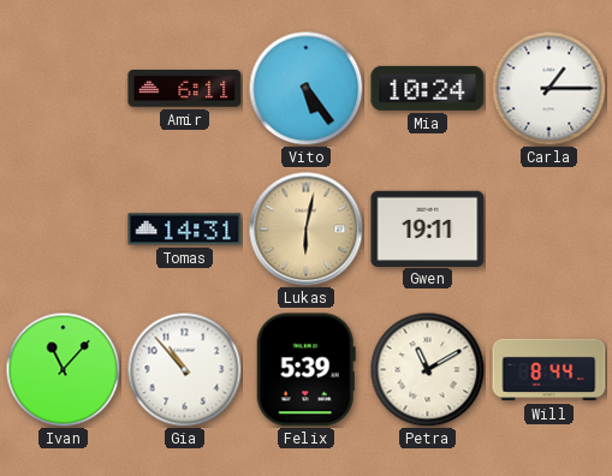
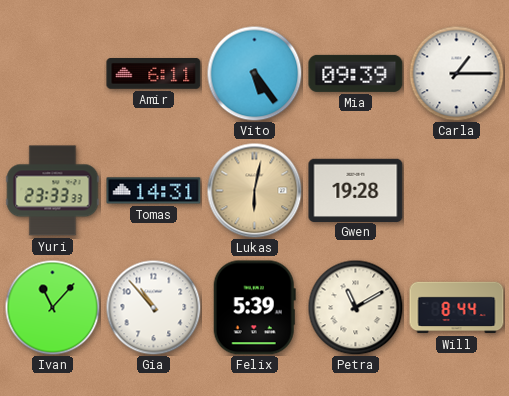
Mia: 10:24 -> 09:39
Yuri: none -> 23:33
Gwen: 19:11 -> 19:28
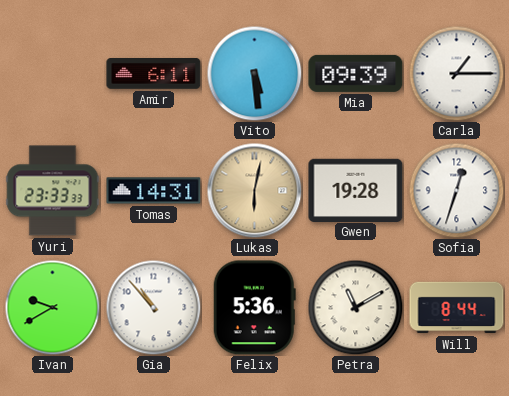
Vito: 5:24 -> 5:29
Sofia: none -> 12:33
Ivan: 11:07 -> 9:40
Felix: 5:39 -> 5:36
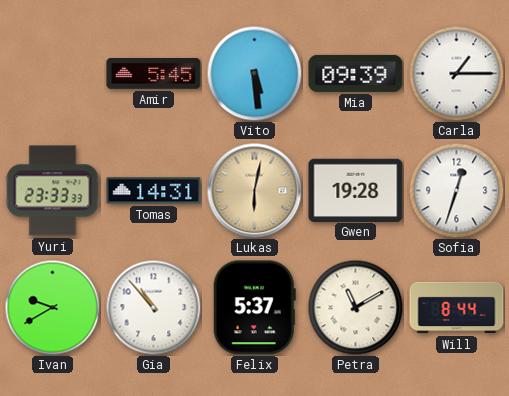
Amir: 6:11 -> 5:45
Felix: 5:36 -> 5:37
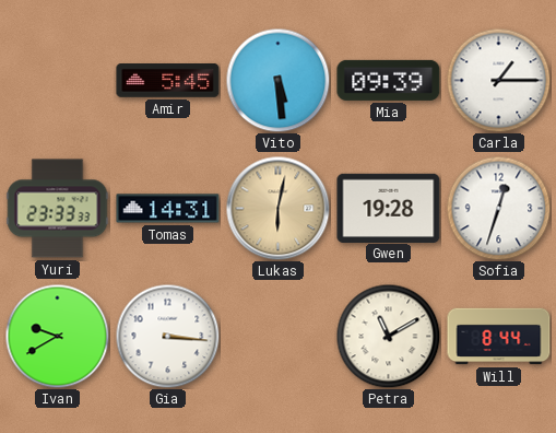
Gia: 10:53 -> 3:16
Felix: 5:37 -> none
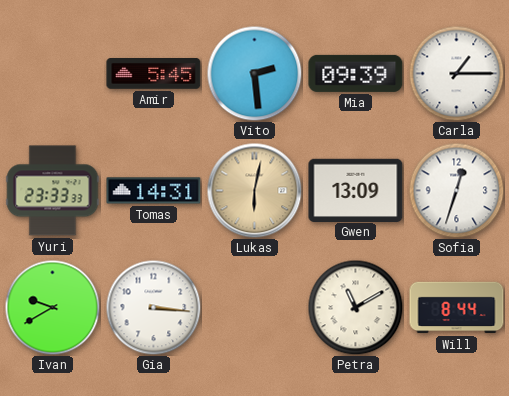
Vito: 5:29 -> 2:29
Gwen: 19:28 -> 13:09
